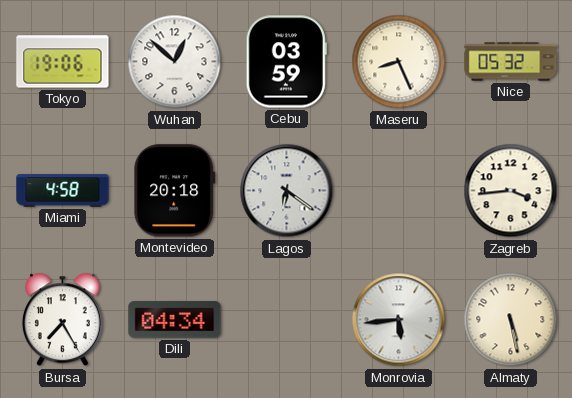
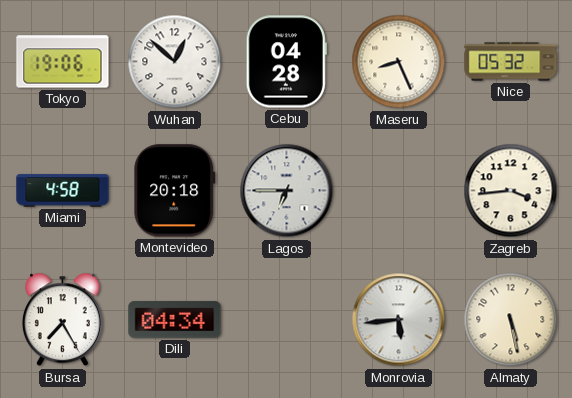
Cebu: 03:59 -> 04:28
Lagos: 6:21 -> 6:45
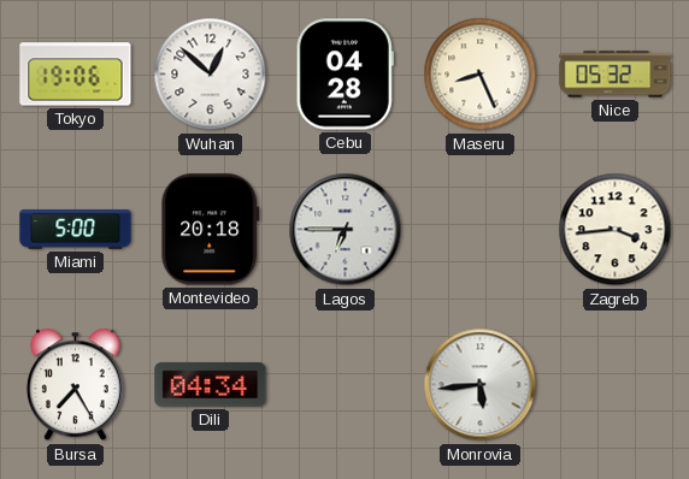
Miami: 4:58 -> 5:00
Almaty: 5:28 -> none
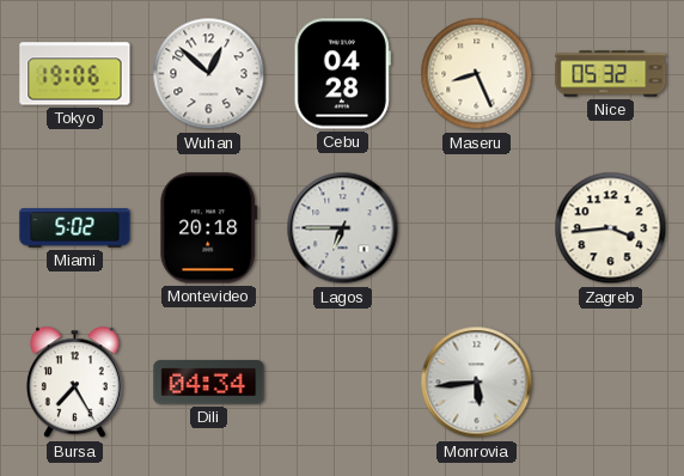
Miami: 5:00 -> 5:02
